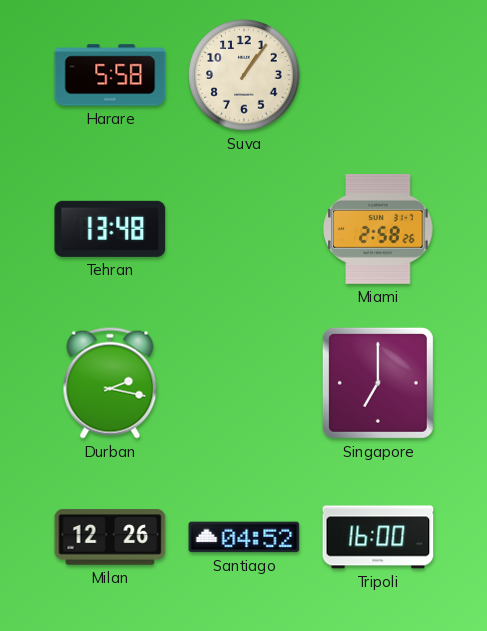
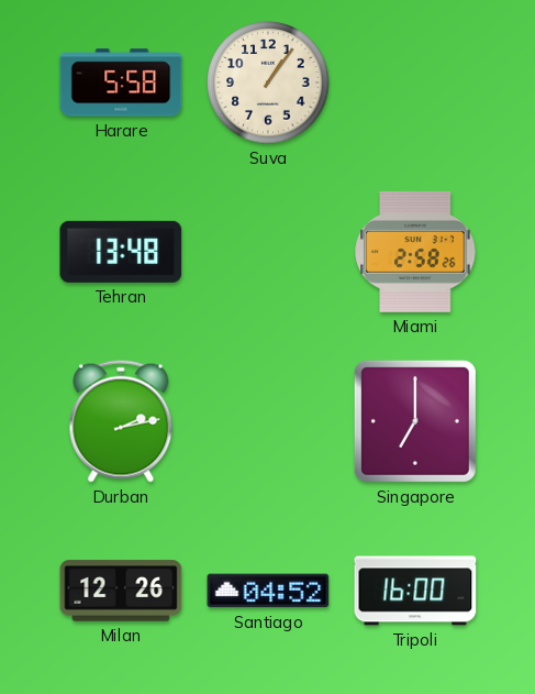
Durban: 2:17 -> 2:13
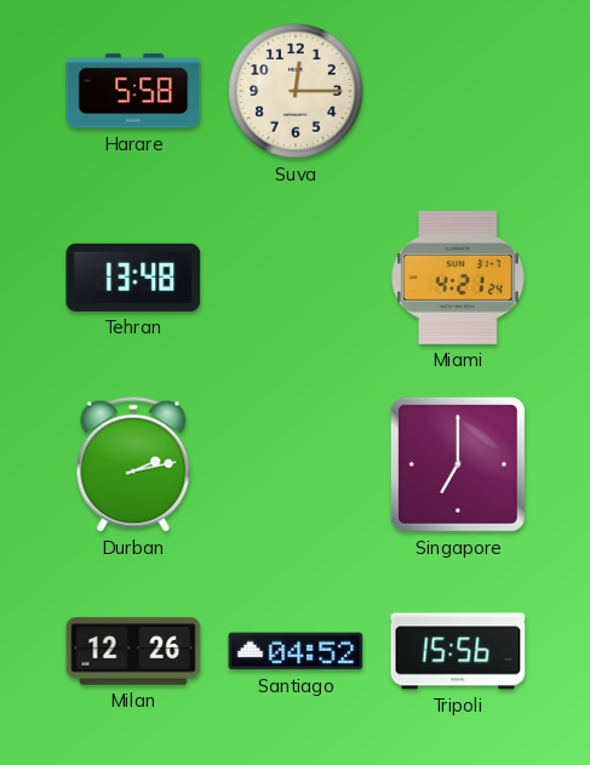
Suva: 1:06 -> 12:15
Miami: 2:58 -> 4:21
Tripoli: 16:00 -> 15:56
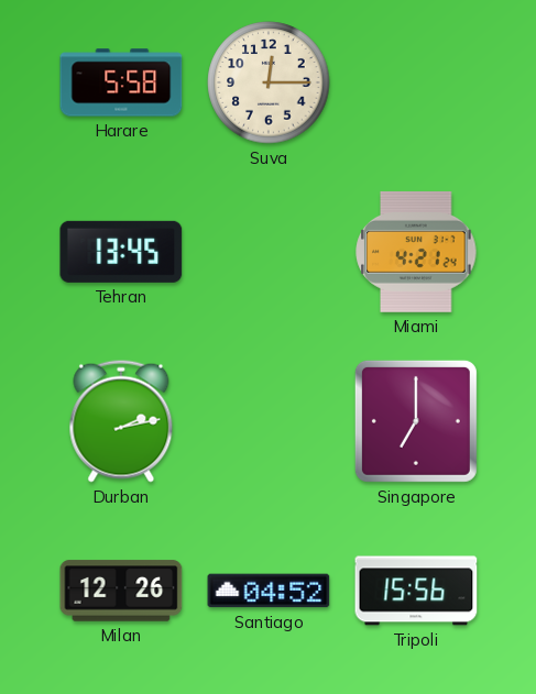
Tehran: 13:48 -> 13:45
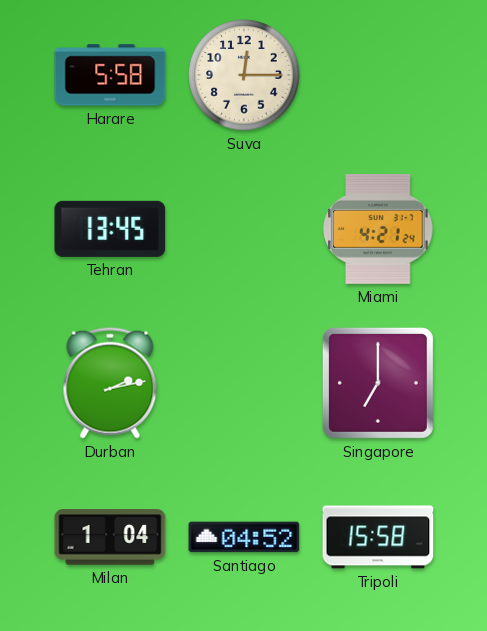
Milan: 12:26 -> 1:04
Tripoli: 15:56 -> 15:58
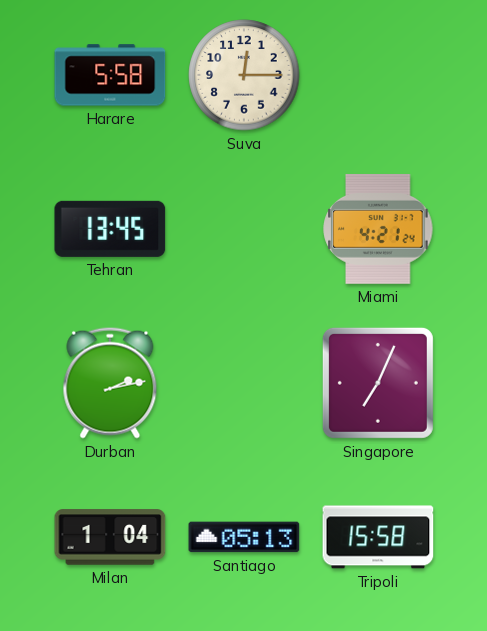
Singapore: 7:00 -> 7:04
Santiago: 04:52 -> 05:13
